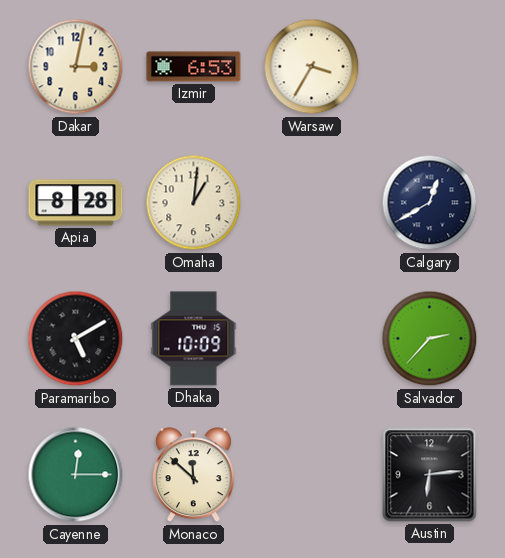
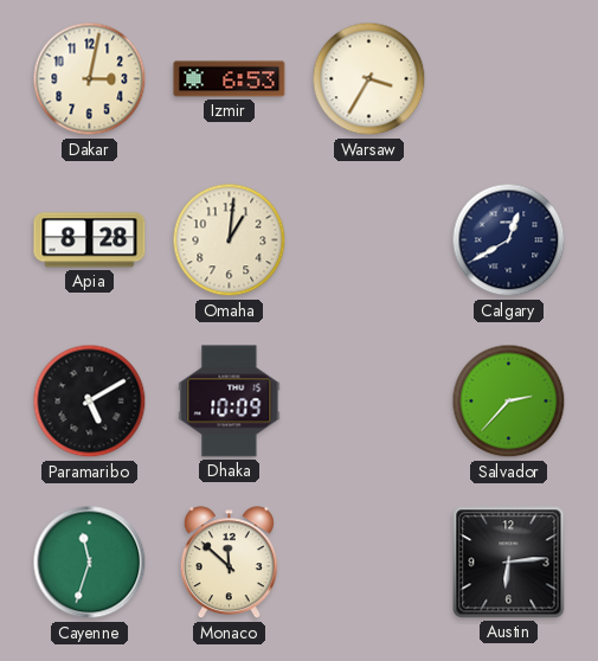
Cayenne: 12:15 -> 11:33
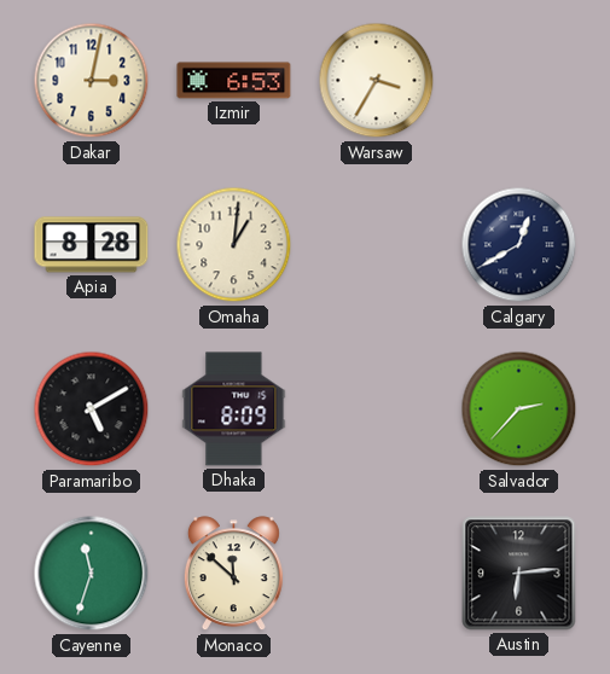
Dhaka: 10:09 -> 8:09
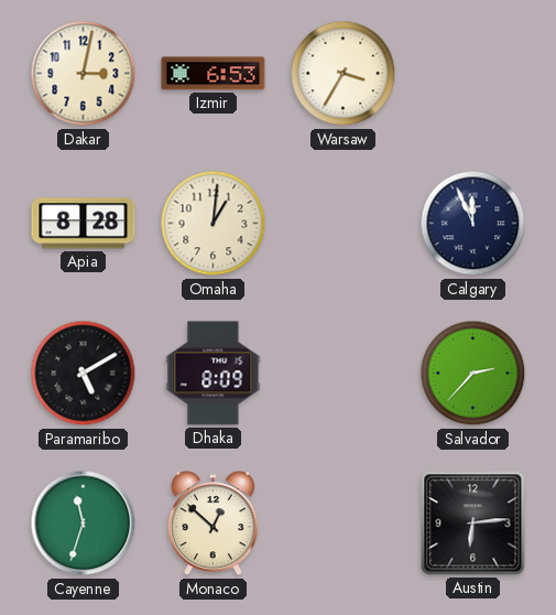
Calgary: 12:40 -> 11:56
Monaco: 11:52 -> 12:52
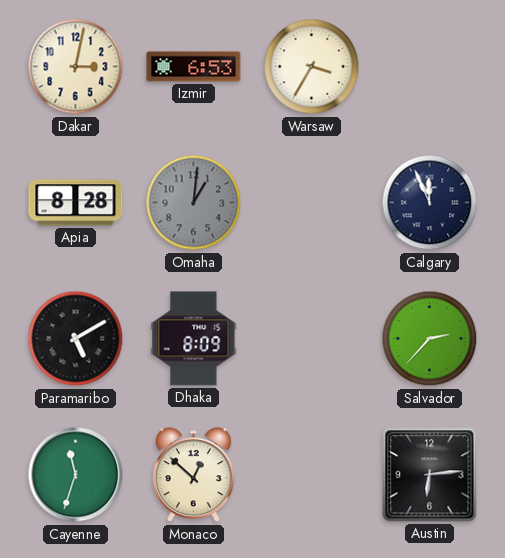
Omaha dial: cream -> grey
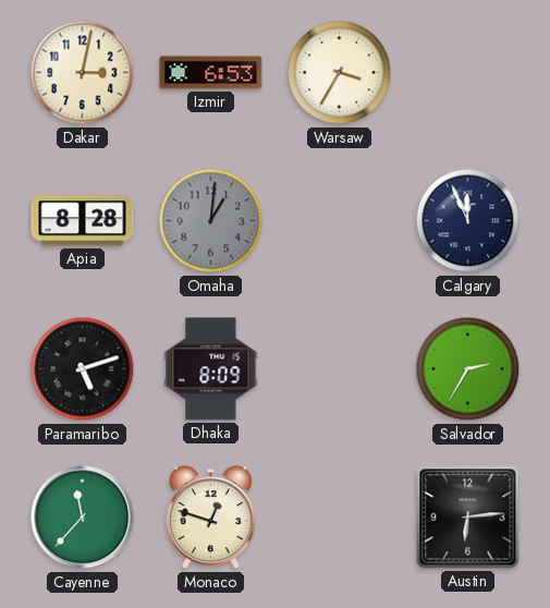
Paramaribo: 5:10 -> 5:12
Salvador: 2:37 -> 2:35
Cayenne: 11:33 -> 11:37
Monaco: 12:52 -> 12:48
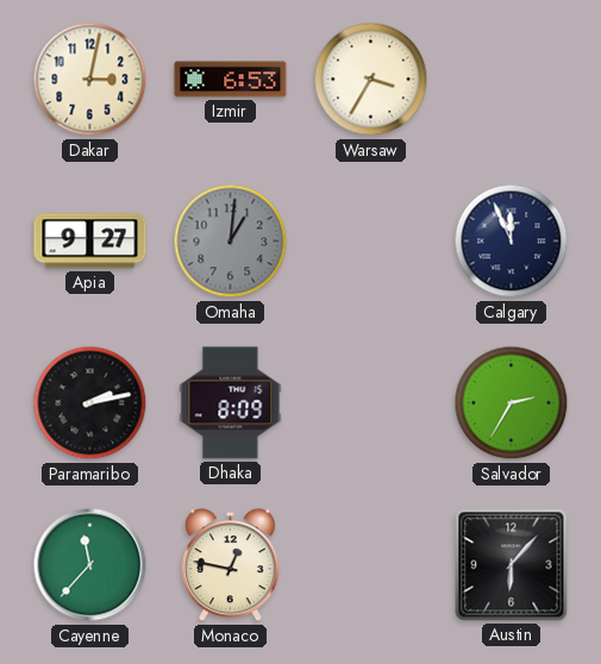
Apia: 8:28 -> 9:27
Paramaribo: 5:12 -> 2:13
Monaco: 12:48 -> 12:47
Austin: 6:14 -> 6:07
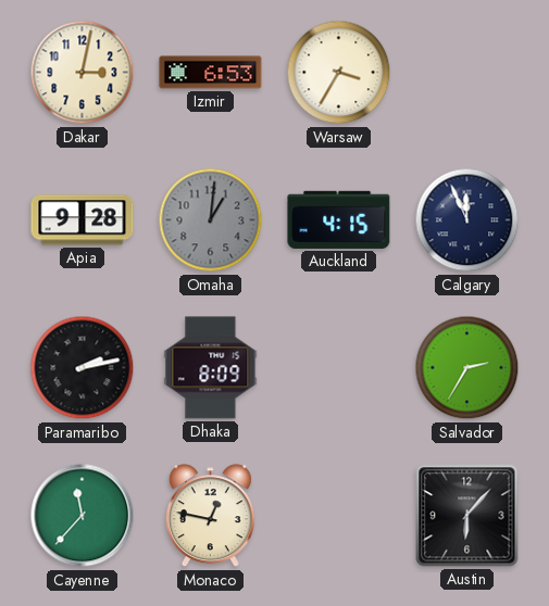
Apia: 9:27 -> 9:28
Auckland: none -> 4:15
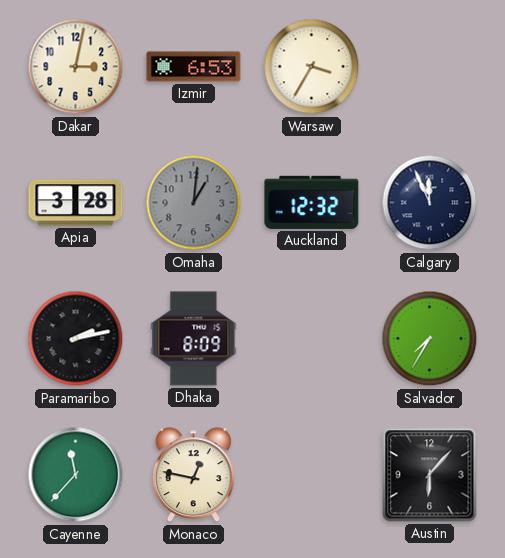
Apia: 9:28 -> 3:28
Auckland: 4:15 -> 12:32
Salvador: 2:35 -> 7:35
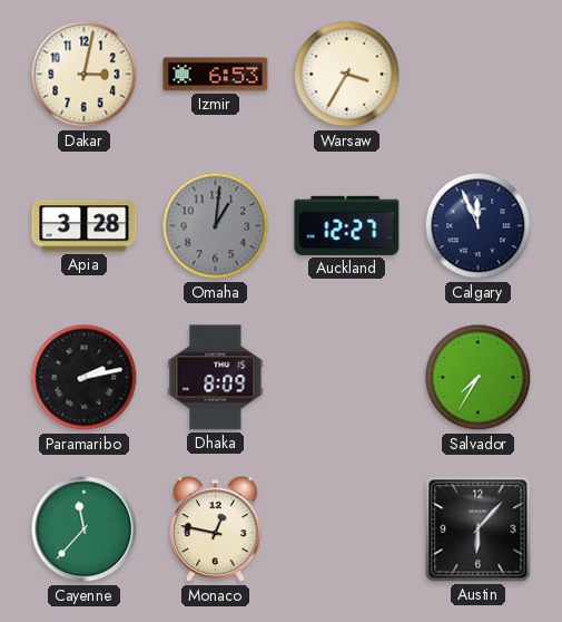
Auckland: 12:32 -> 12:27
